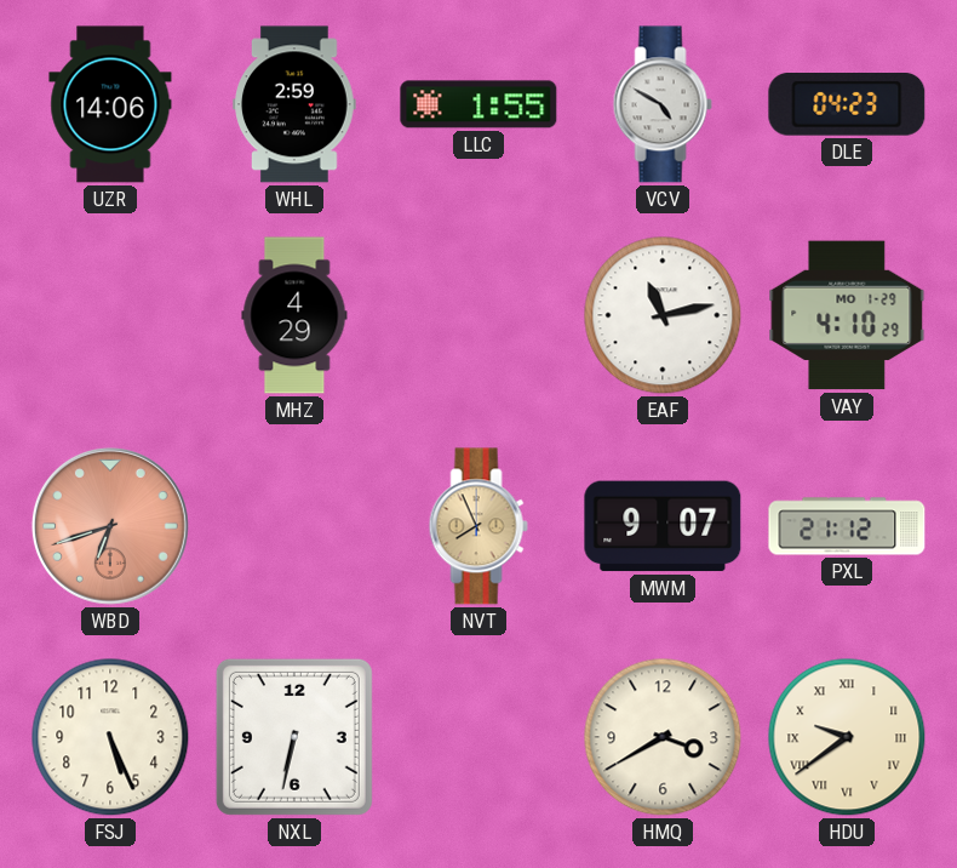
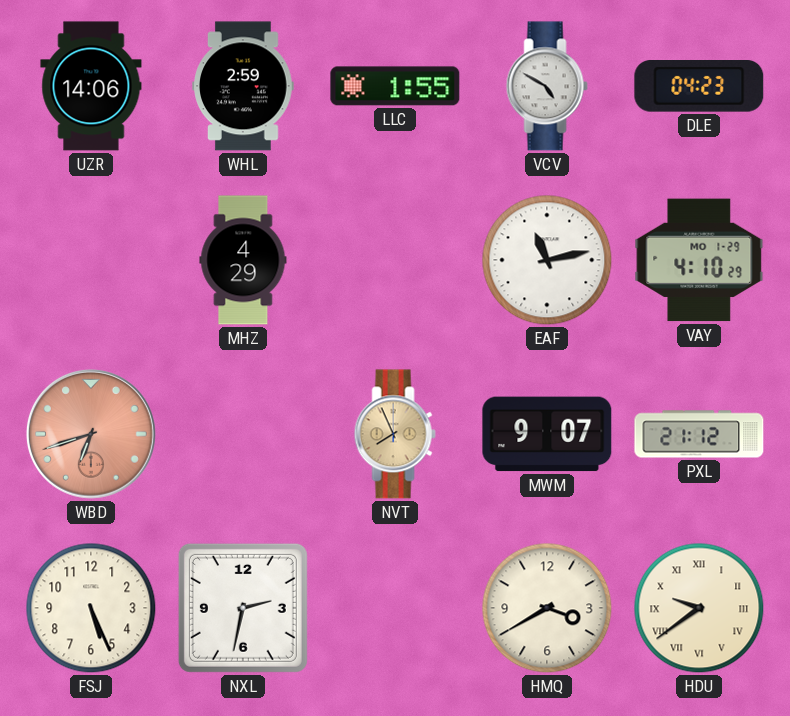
NXL: 6:32 -> 2:32
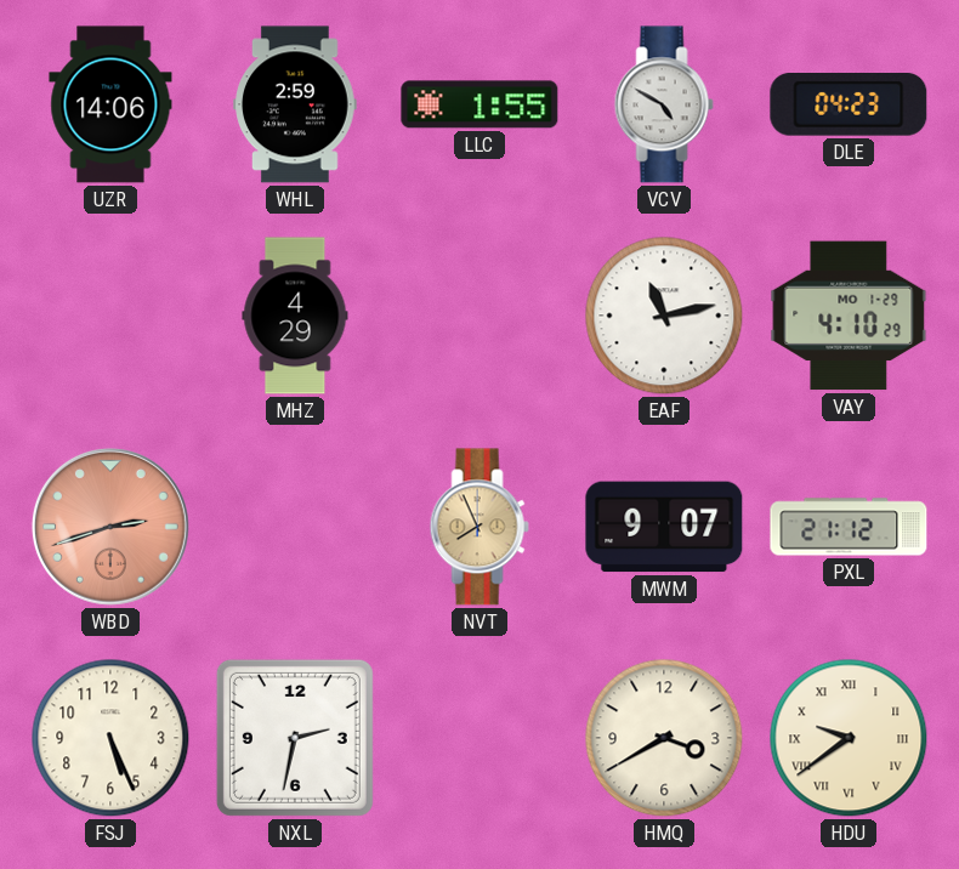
WBD: 6:42 -> 2:42
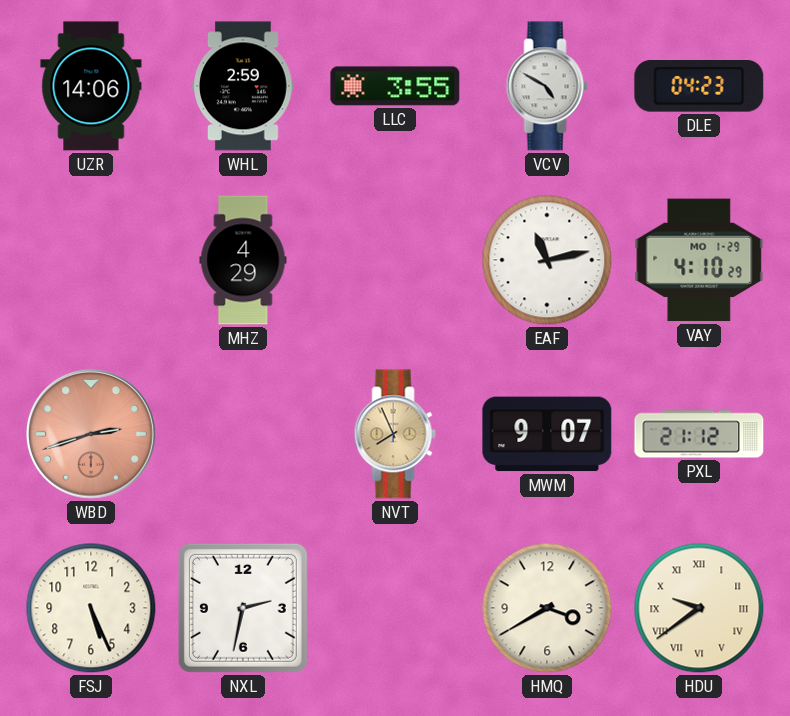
LLC: 1:55 -> 3:55
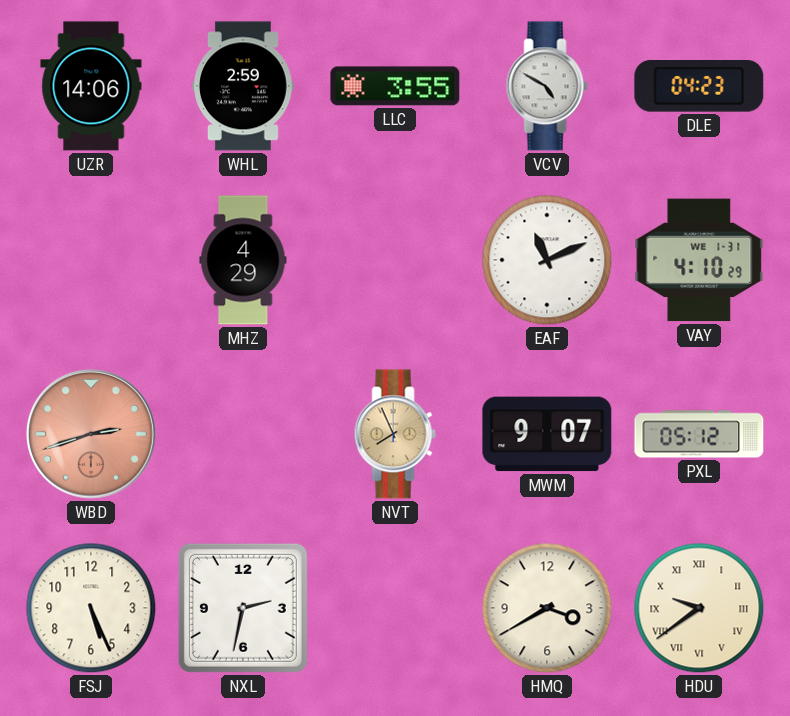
EAF: 11:13 -> 11:11
VAY date: MO 1-29 -> WE 1-31
PXL: 21:12 -> 05:12
